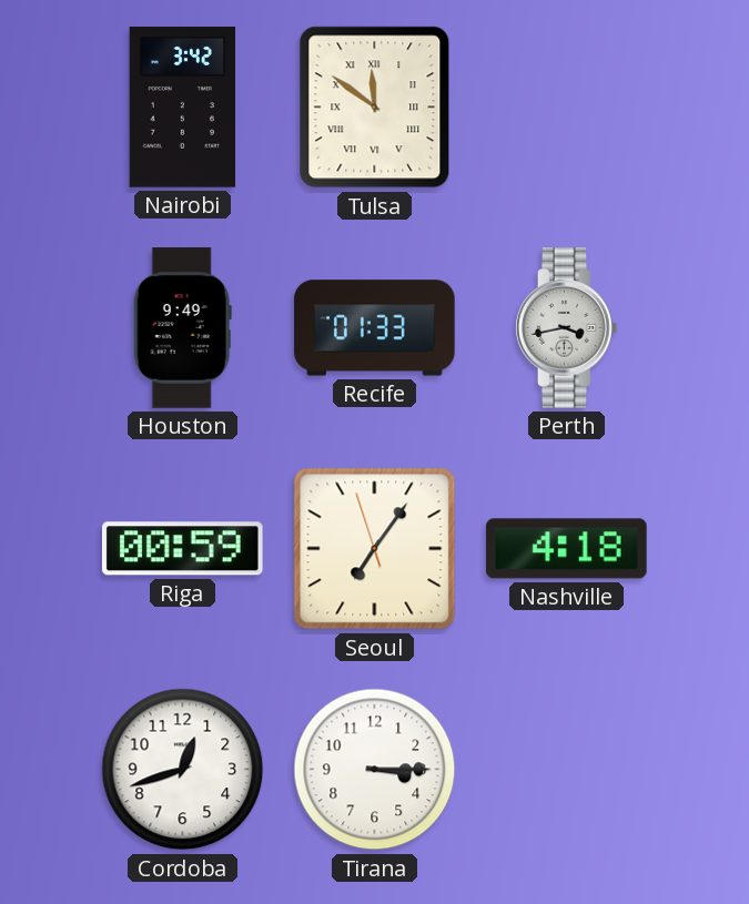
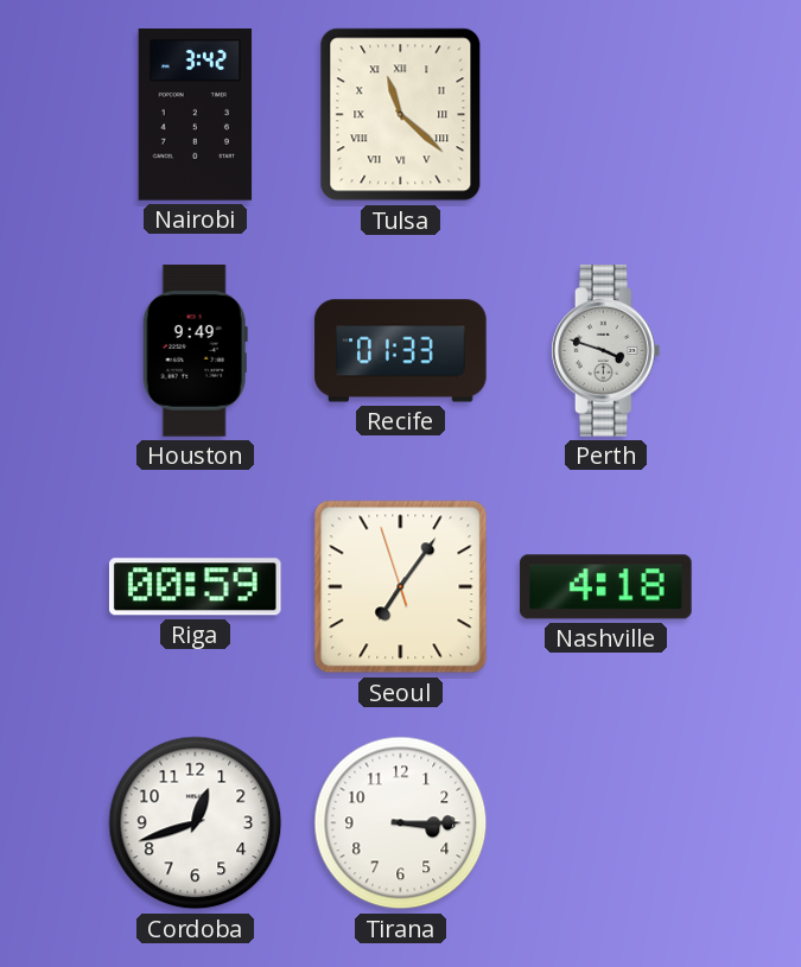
Tulsa: 11:51 -> 11:22
Perth: 3:43 -> 3:48
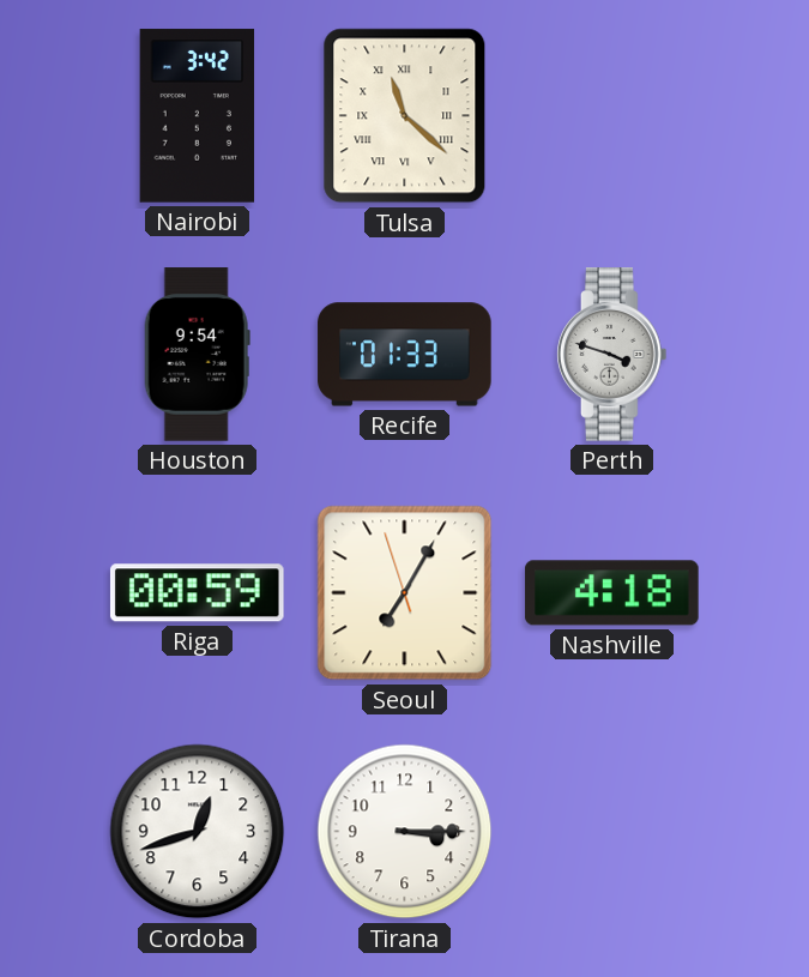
Houston: 9:49 -> 9:54
Seoul: 7:05 -> 7:04
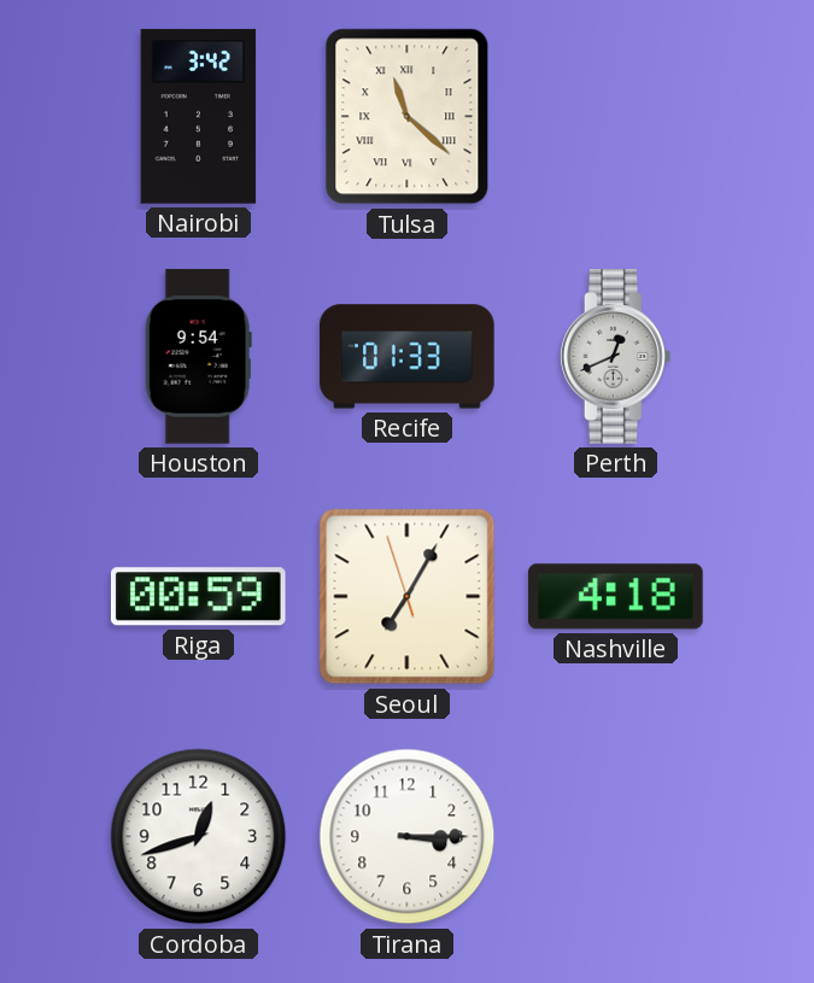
Perth: 3:48 -> 12:41
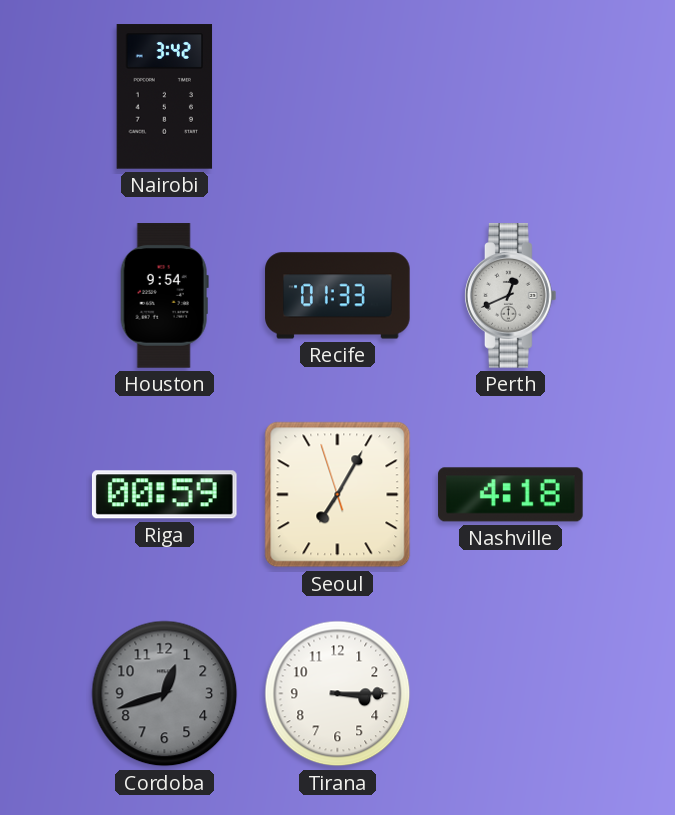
Tulsa: 11:22 -> none
Cordoba dial: white -> grey
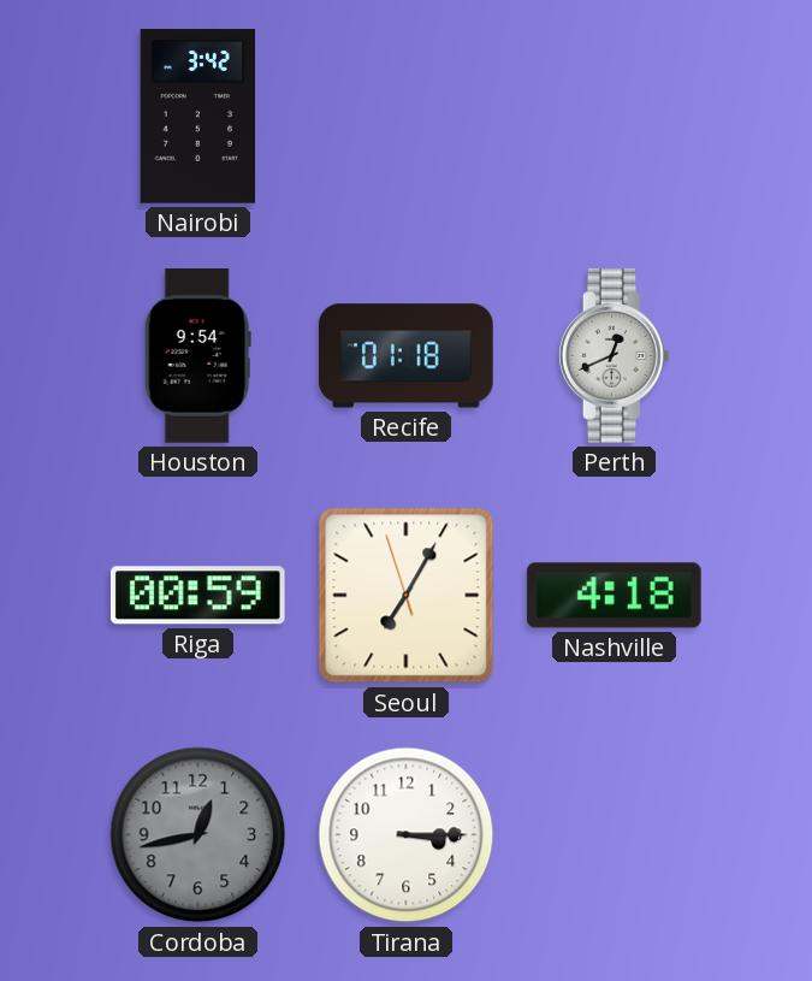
Recife: 01:33 -> 01:18
Cordoba: 12:42 -> 12:43
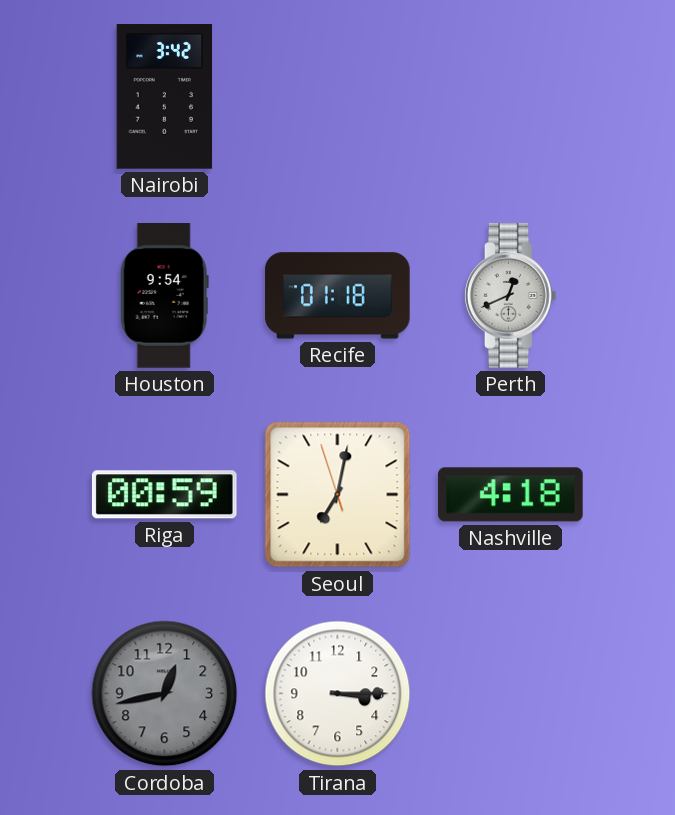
Seoul: 7:04 -> 7:01
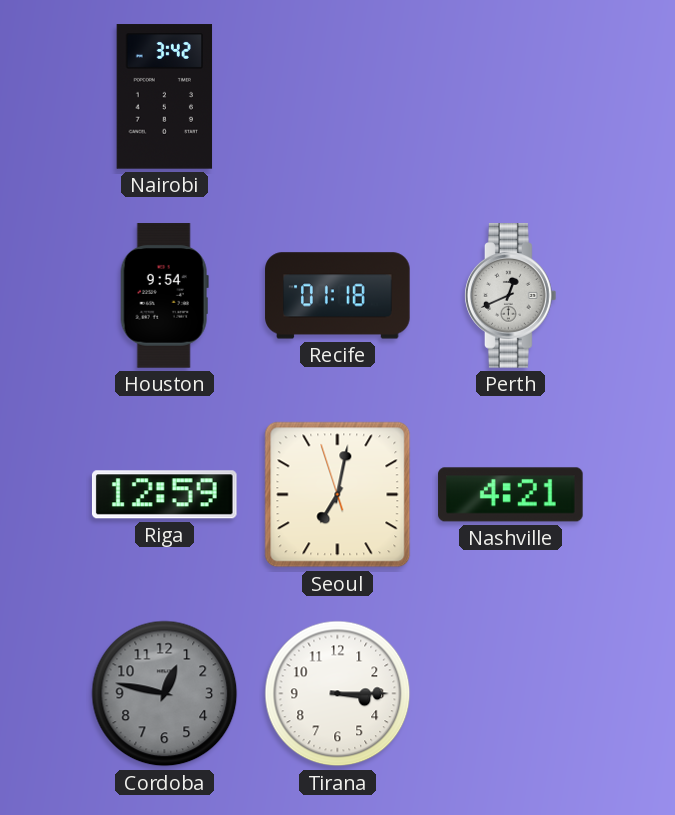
Riga: 00:59 -> 12:59
Nashville: 4:18 -> 4:21
Cordoba: 12:43 -> 12:47
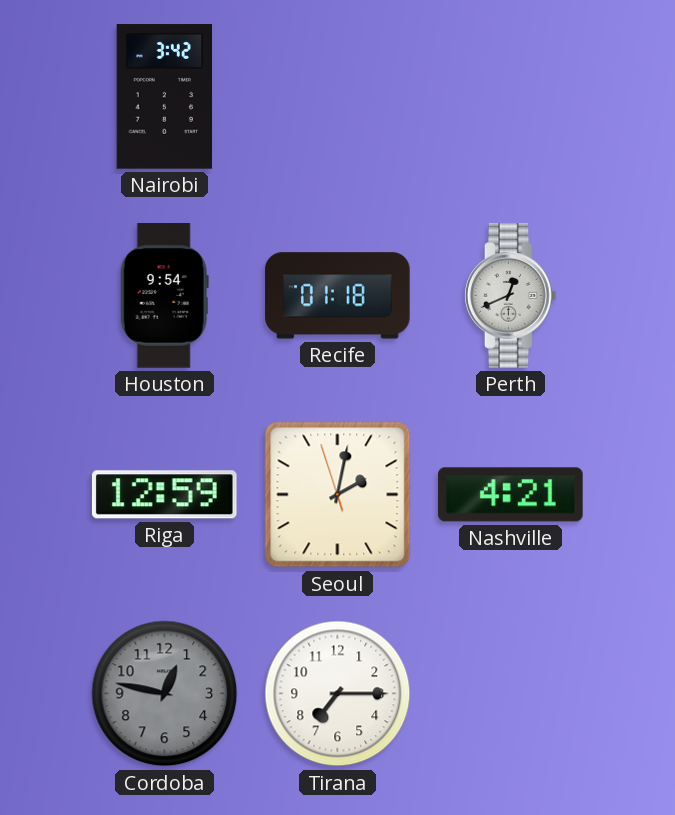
Seoul: 7:01 -> 2:01
Tirana: 3:15 -> 7:15
